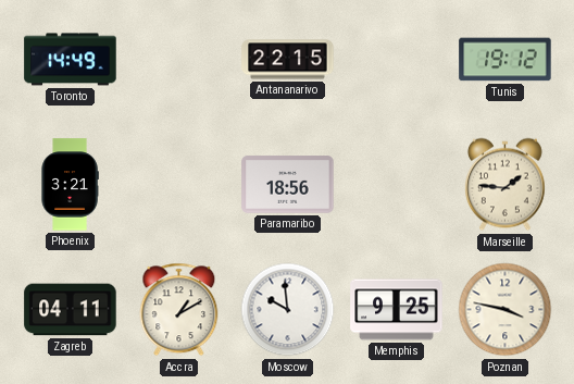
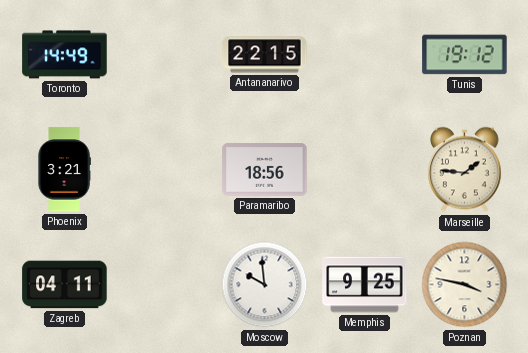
Accra: 1:10 -> none
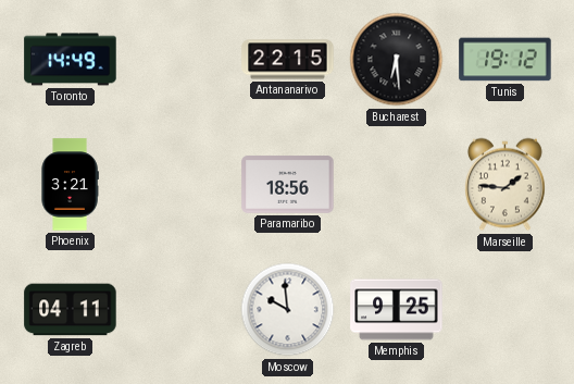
Bucharest: none -> 6:29
Poznan: 3:47 -> none
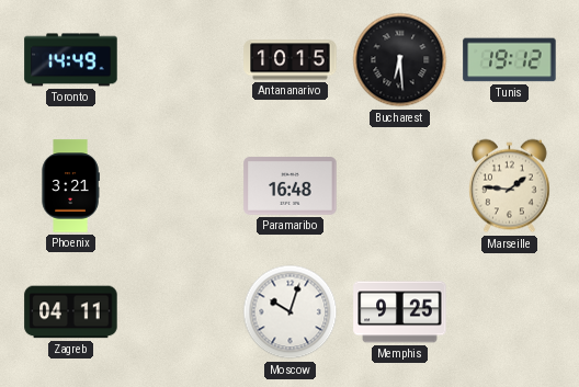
Antananarivo: 22:15 -> 10:15
Paramaribo: 18:56 -> 16:48
Moscow: 9:59 -> 10:03
